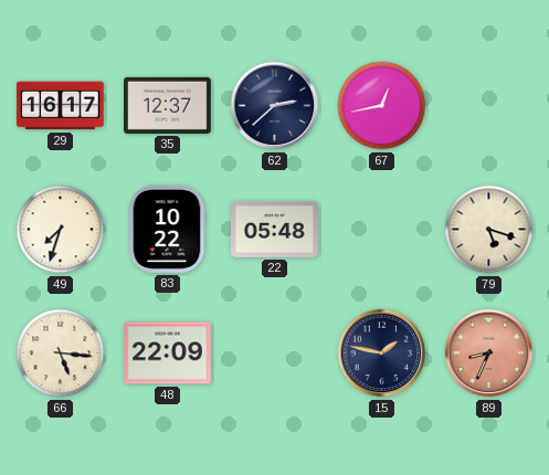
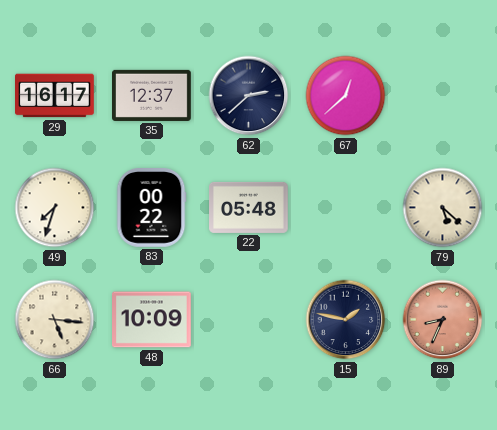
67: 12:43 -> 12:38
83: 10:22 -> 00:22
79: 5:18 -> 5:22
48: 22:09 -> 10:09
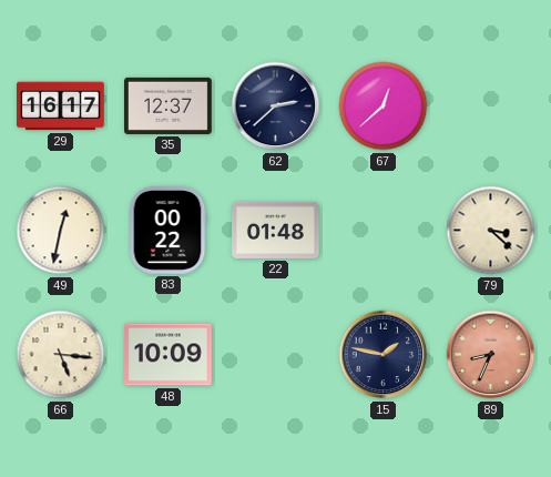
49: 7:33 -> 12:32
22: 05:48 -> 01:48
79: 5:22 -> 3:22
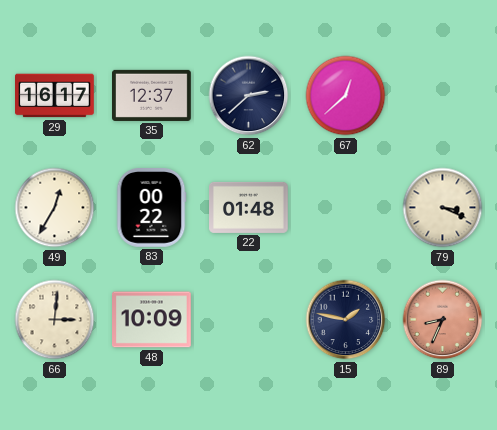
49: 12:32 -> 12:35
79: 3:22 -> 3:19
66: 5:16 -> 3:01
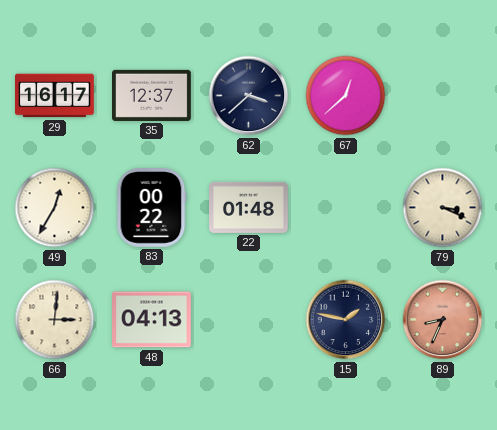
62: 2:38 -> 3:38
48: 10:09 -> 04:13
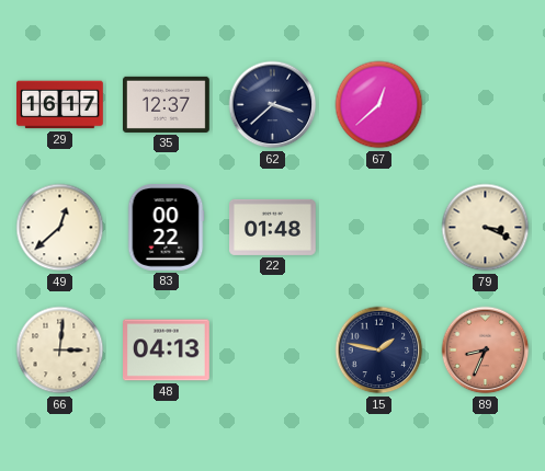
49: 12:35 -> 12:38
